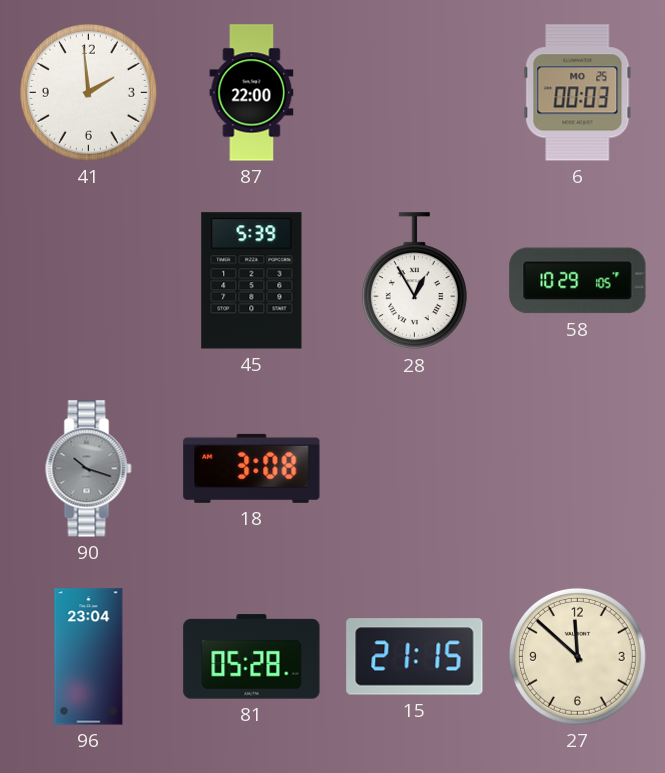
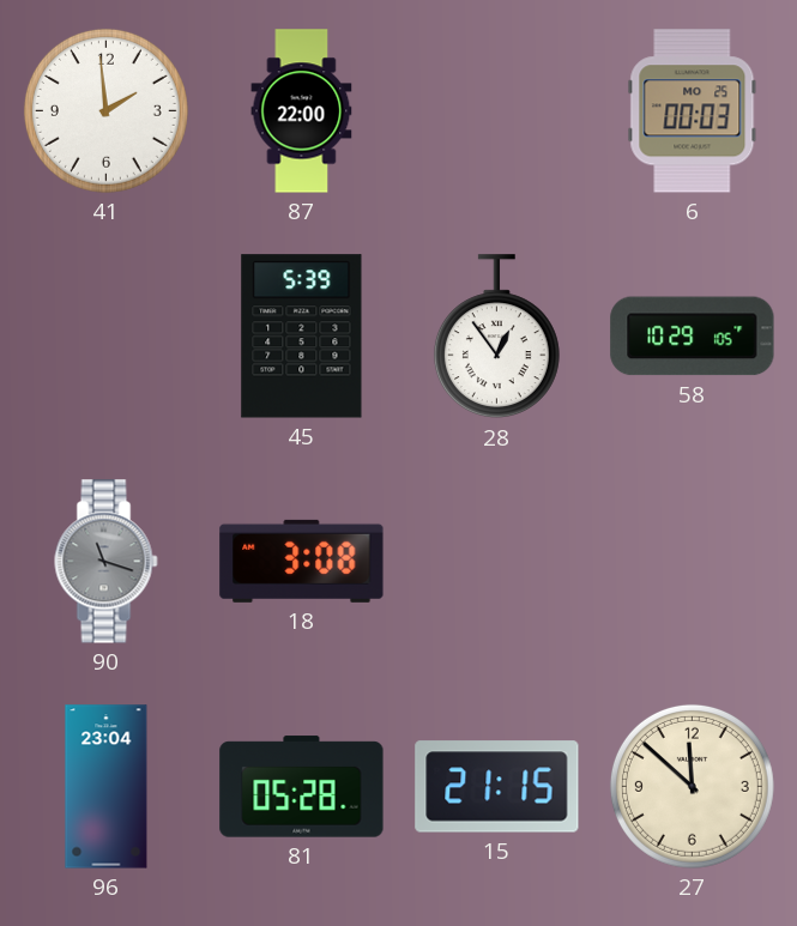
28: 12:55 -> 12:54
90: 10:18 -> 11:18
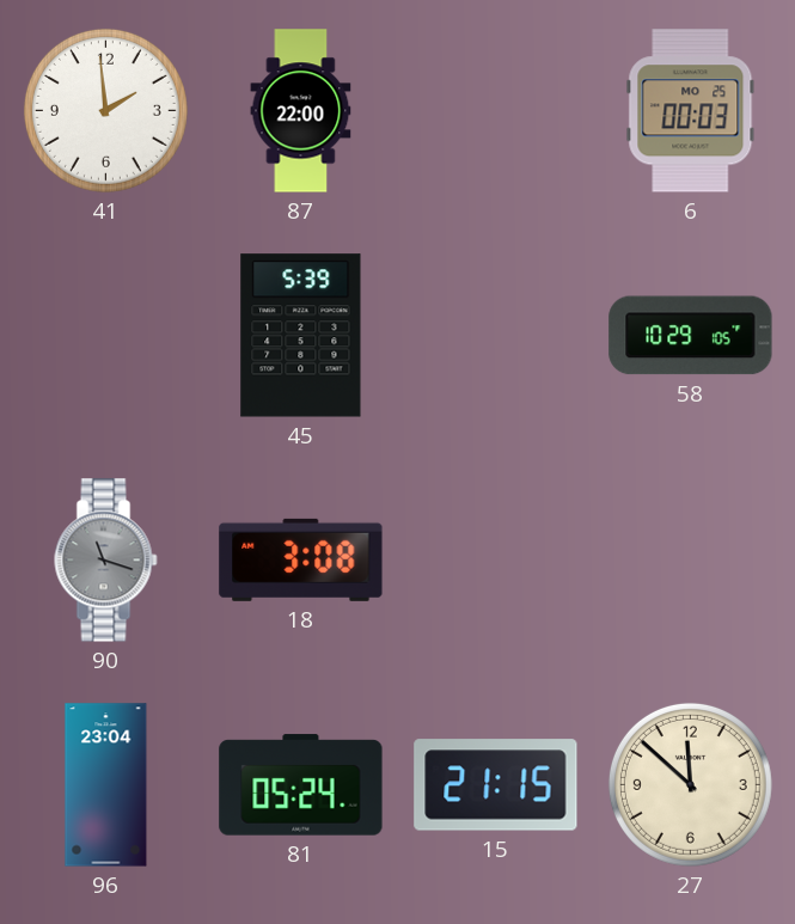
28: 12:54 -> none
81: 05:28 -> 05:24
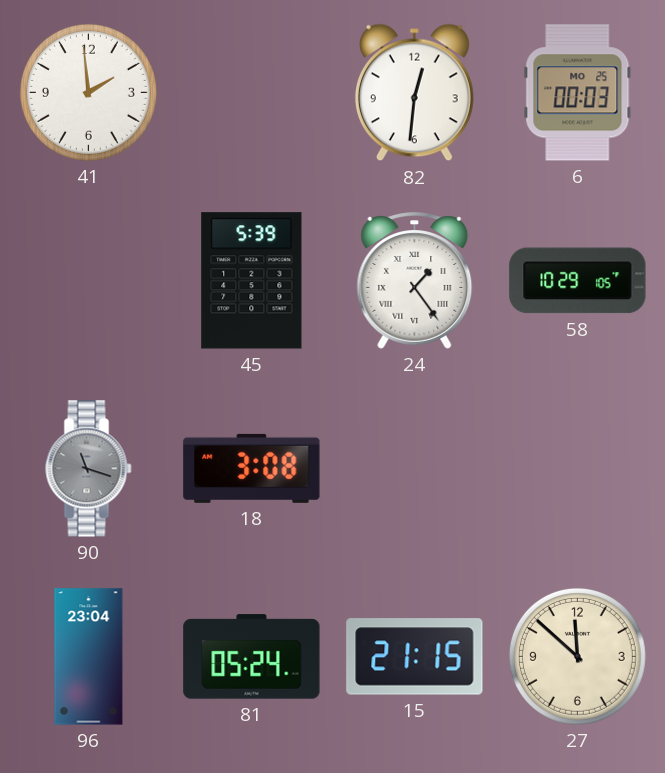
87: 22:00 -> none
82: none -> 12:31
24: none -> 1:24
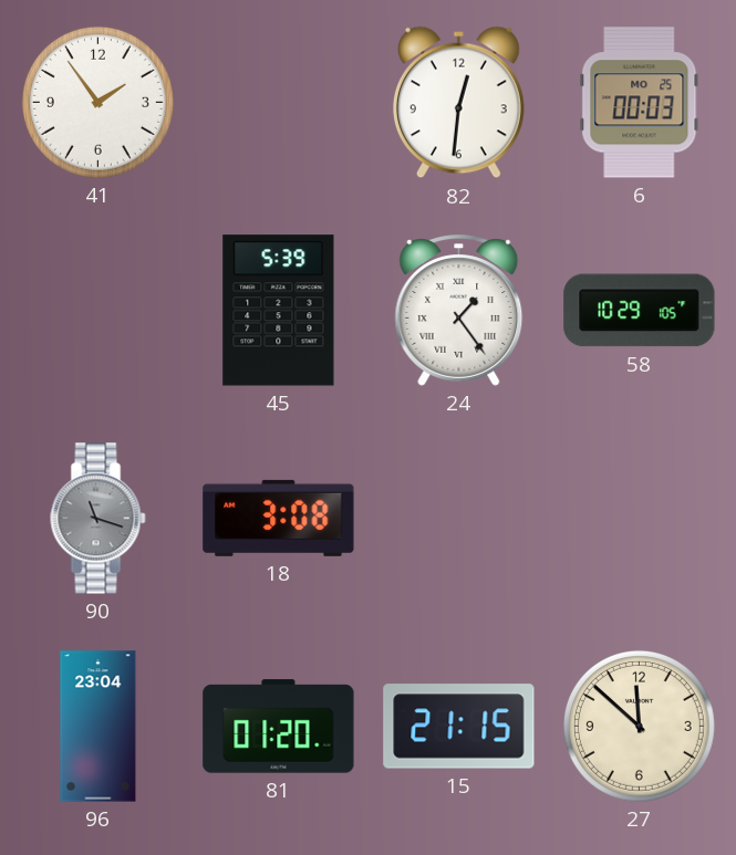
41: 1:59 -> 1:54
81: 05:24 -> 01:20
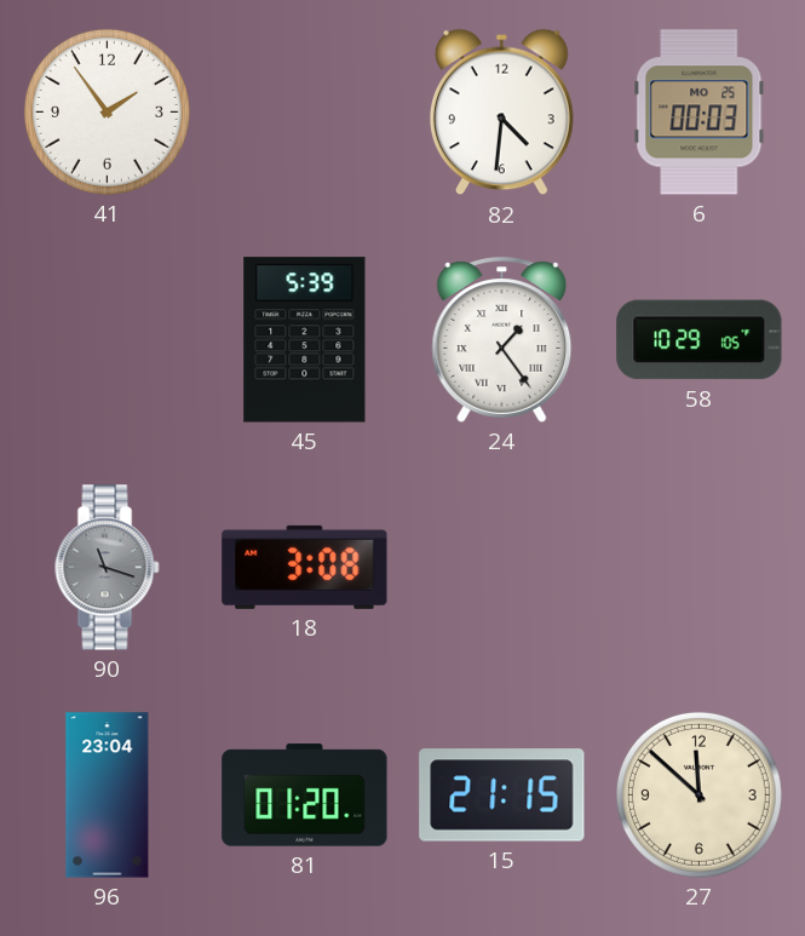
82: 12:31 -> 4:31
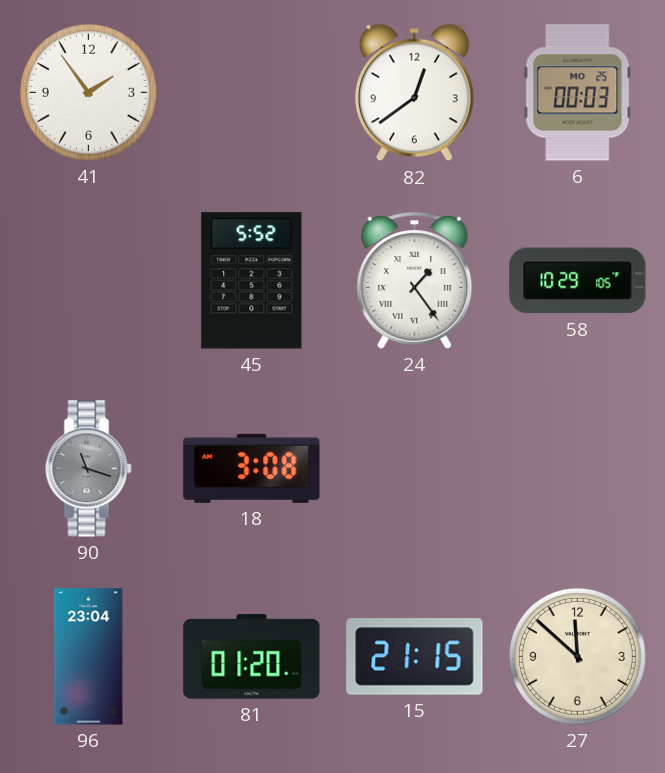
82: 4:31 -> 12:39
45: 5:39 -> 5:52
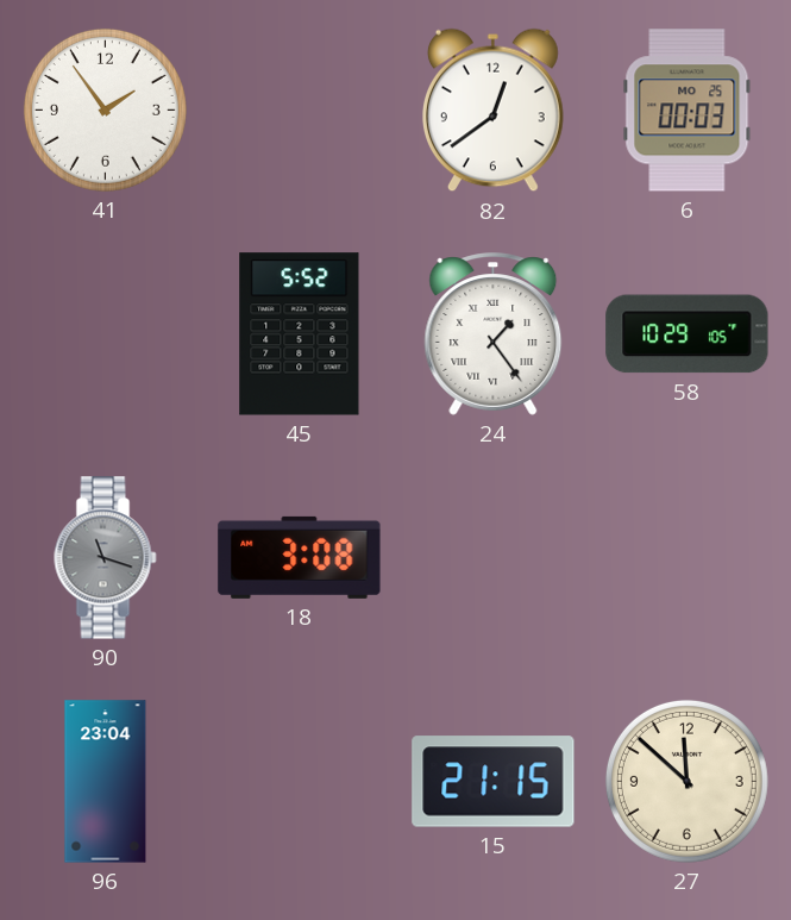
81: 01:20 -> none
